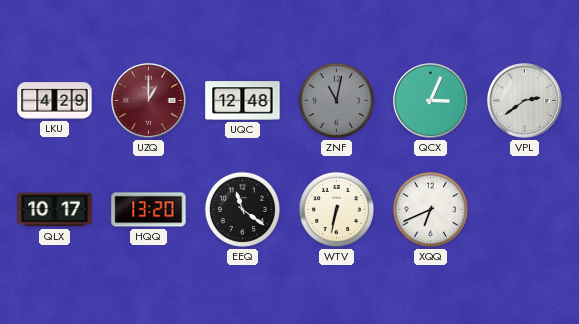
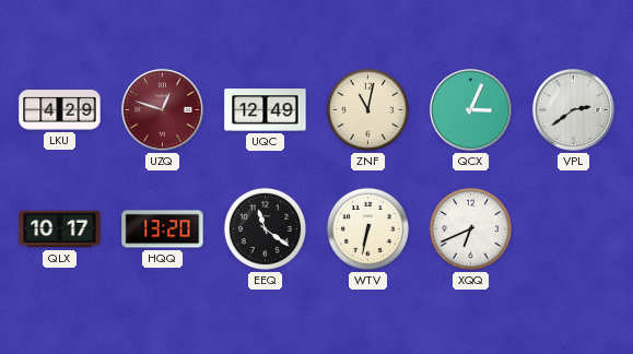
UZQ: 1:00 -> 12:48
UQC: 12:48 -> 12:49
ZNF dial: grey -> cream
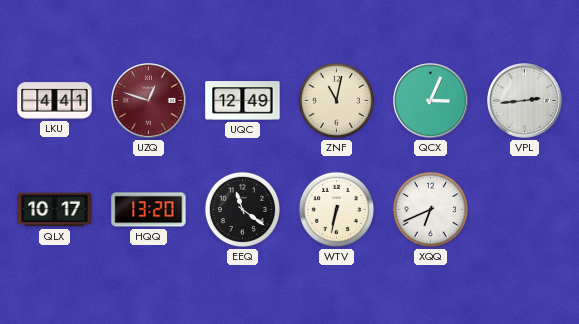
LKU: 4:29 -> 4:41
VPL: 2:39 -> 2:44
